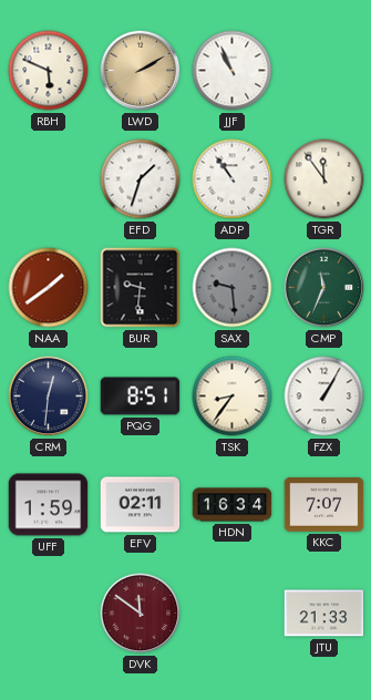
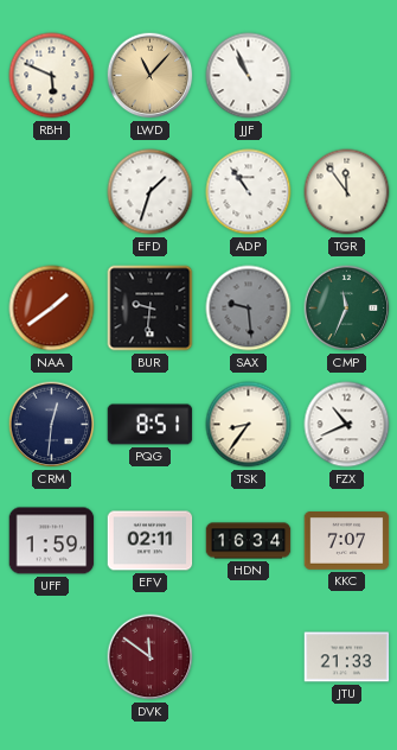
LWD: 2:10 -> 11:07
FZX: 1:05 -> 10:41
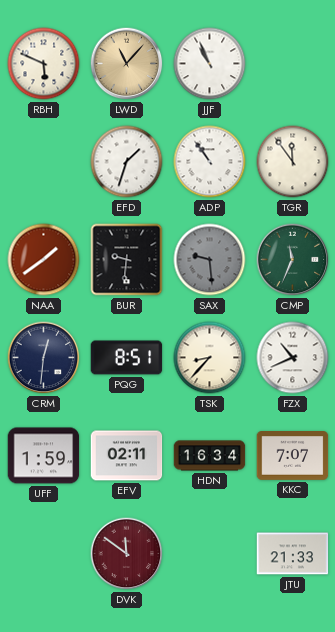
TSK: 8:36 -> 8:37
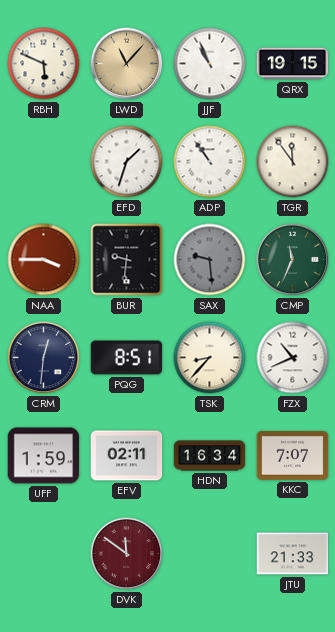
QRX: none -> 19:15
NAA: 1:39 -> 3:45
